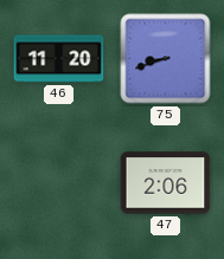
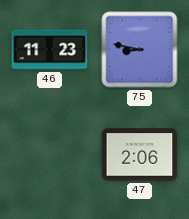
46: 11:20 -> 11:23
75: 8:42 -> 8:47
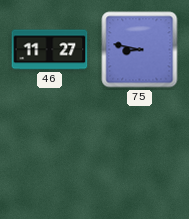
46: 11:23 -> 11:27
47: 2:06 -> none
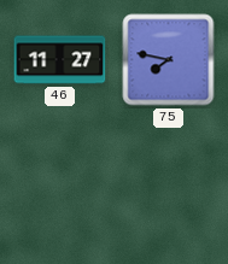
75: 8:47 -> 7:47
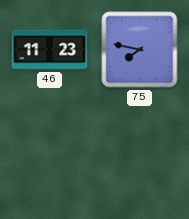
46: 11:27 -> 11:23
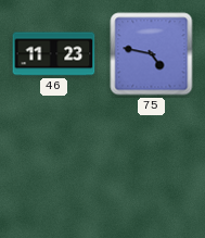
75: 7:47 -> 4:47
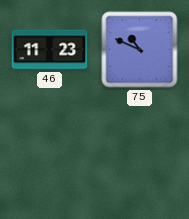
75: 4:47 -> 10:49
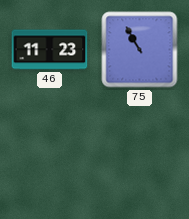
75: 10:49 -> 10:55
